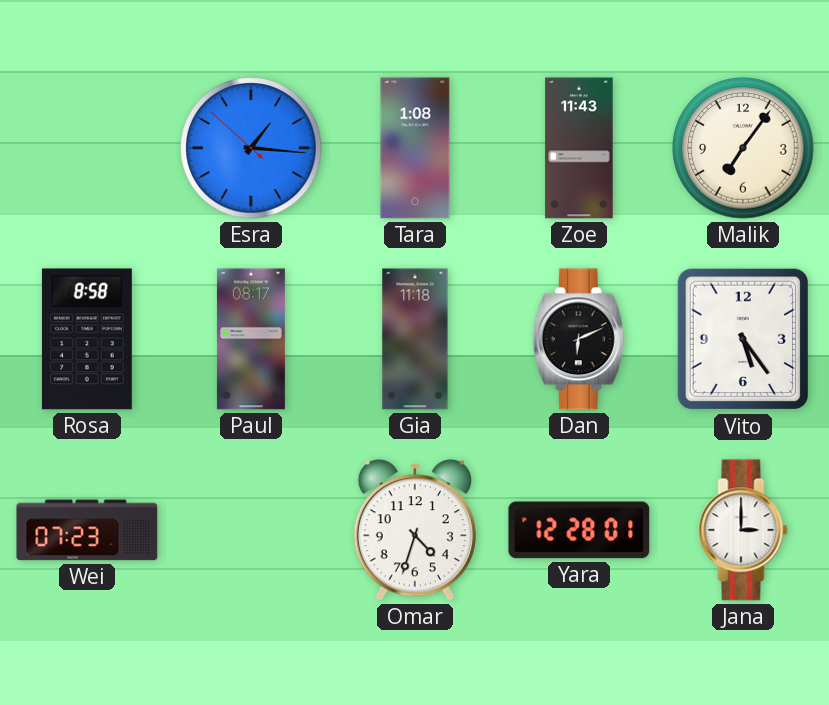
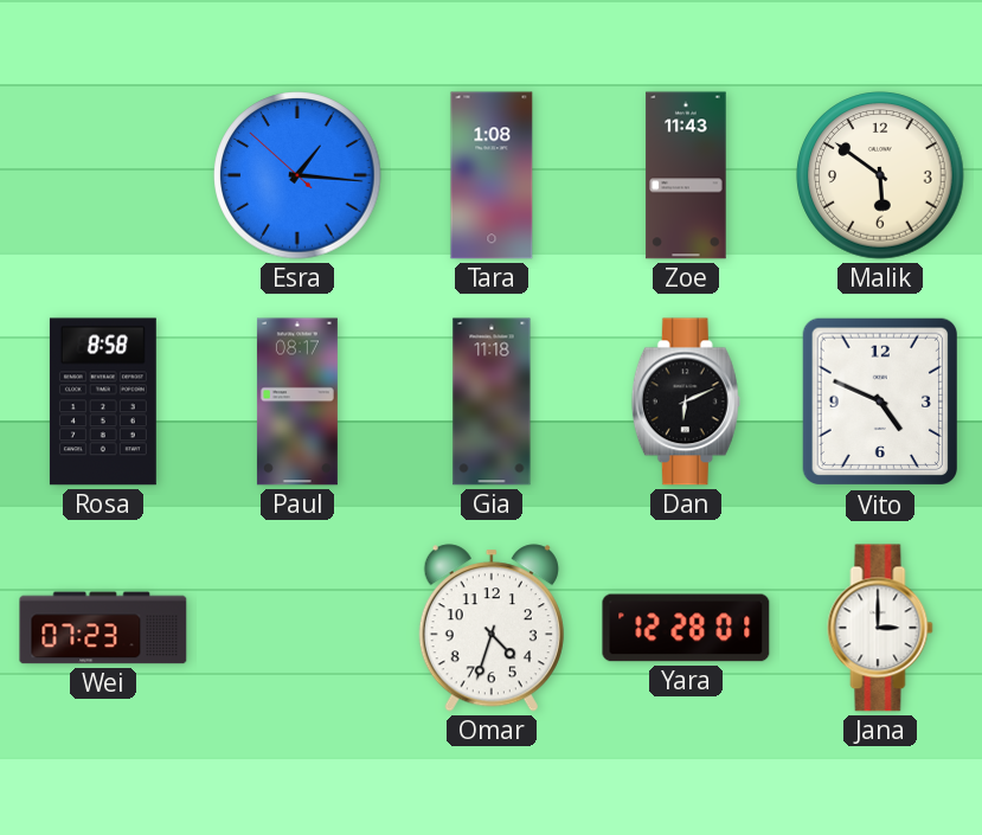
Malik: 7:06 -> 5:51
Vito: 5:24 -> 4:49
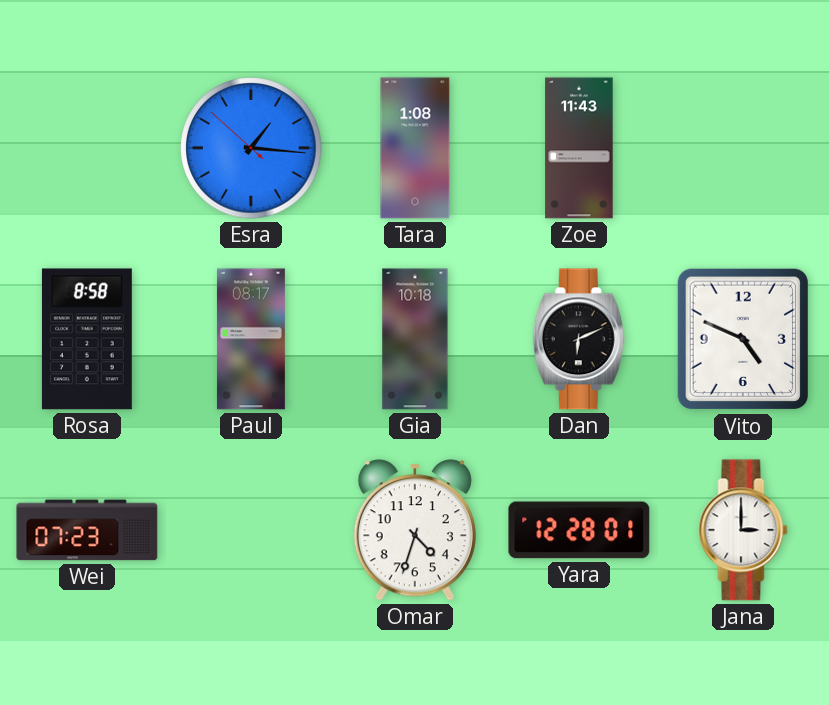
Malik: 5:51 -> none
Gia: 11:18 -> 10:18
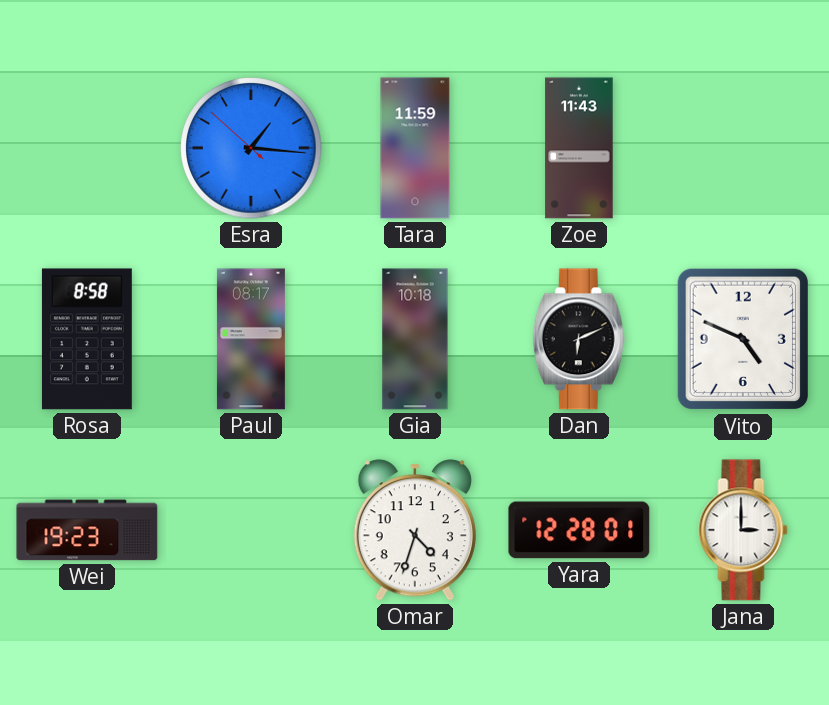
Tara: 1:08 -> 11:59
Wei: 07:23 -> 19:23
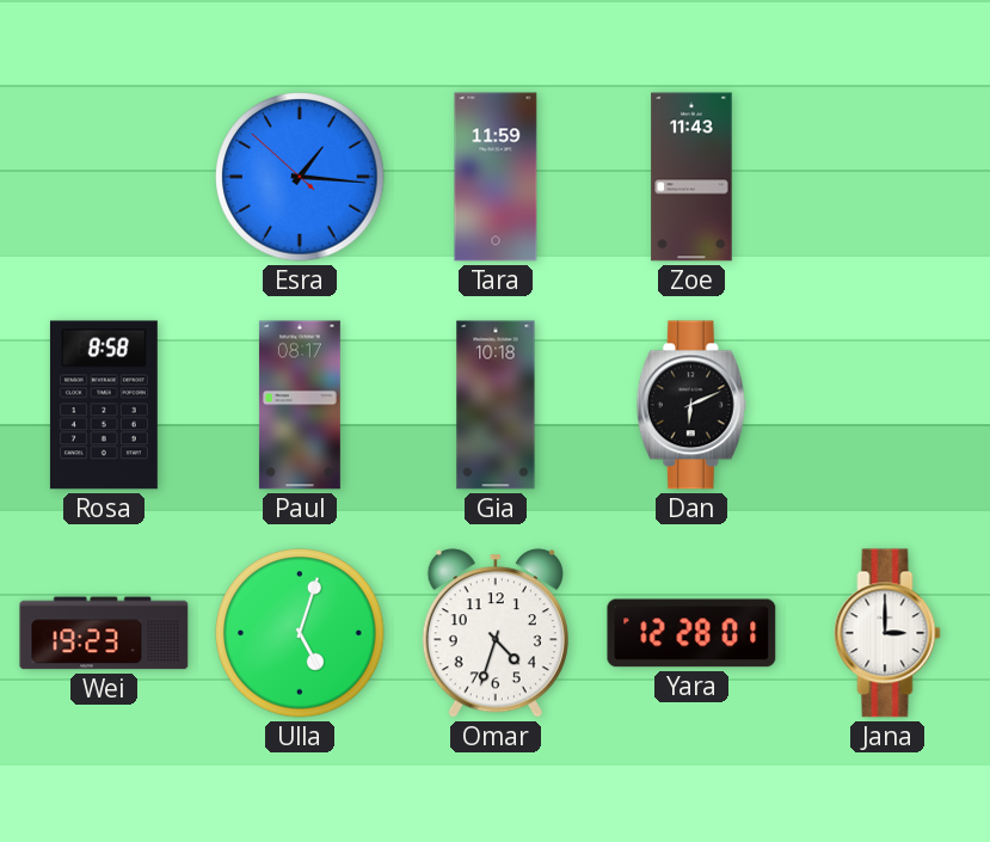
Vito: 4:49 -> none
Ulla: none -> 5:03
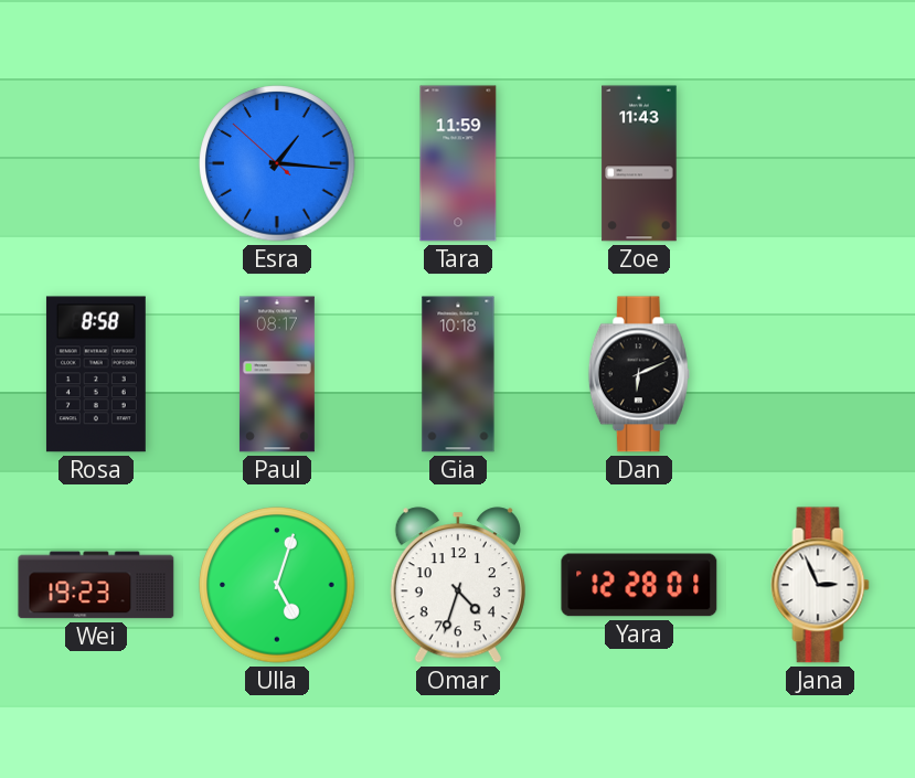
Jana: 3:00 -> 2:56
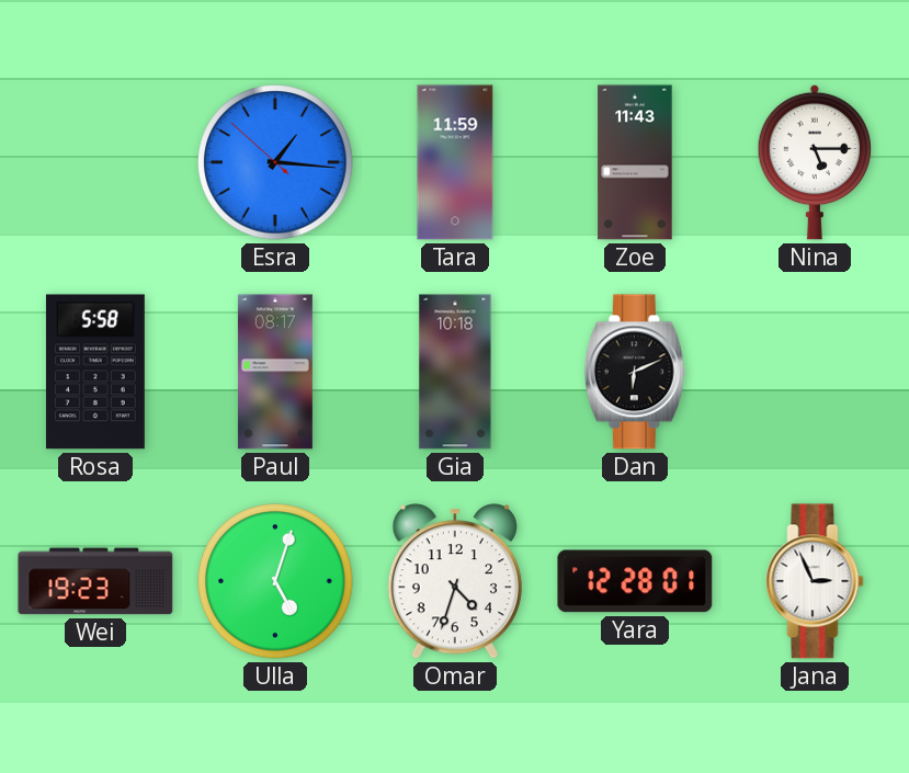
Nina: none -> 5:15
Rosa: 8:58 -> 5:58
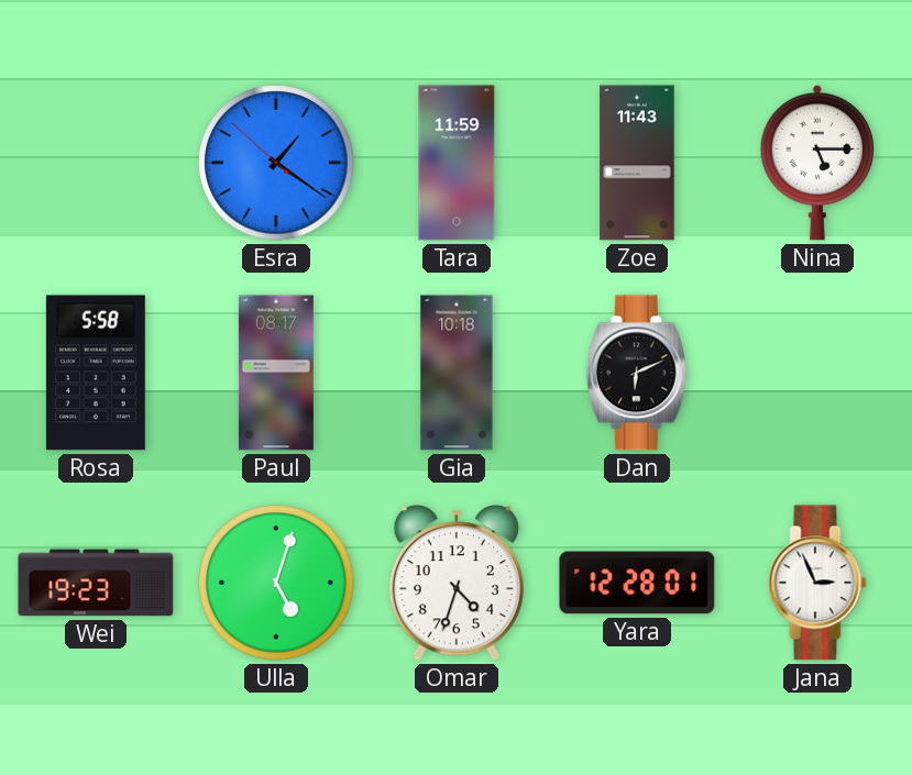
Esra: 1:15 -> 1:20
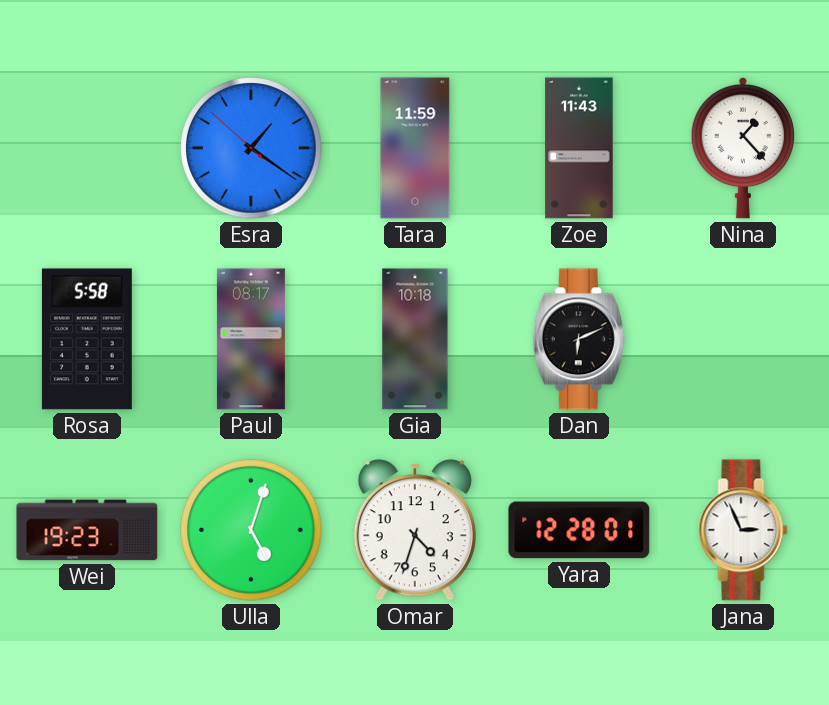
Nina: 5:15 -> 1:23
